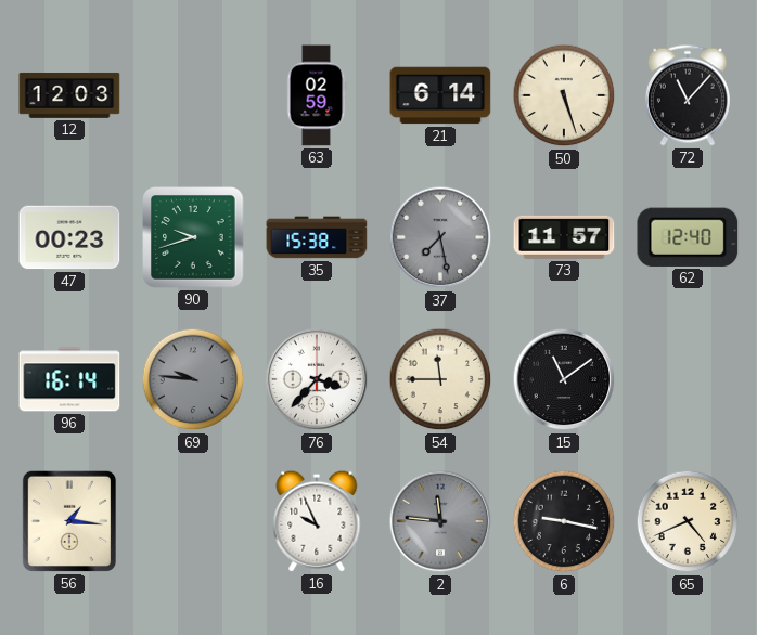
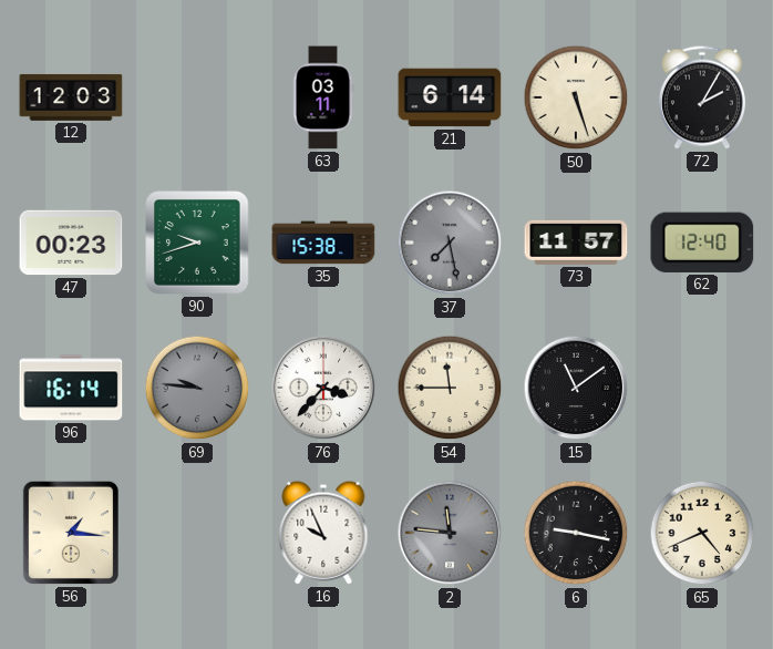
63: 02:59 -> 03:11
72: 11:07 -> 2:05
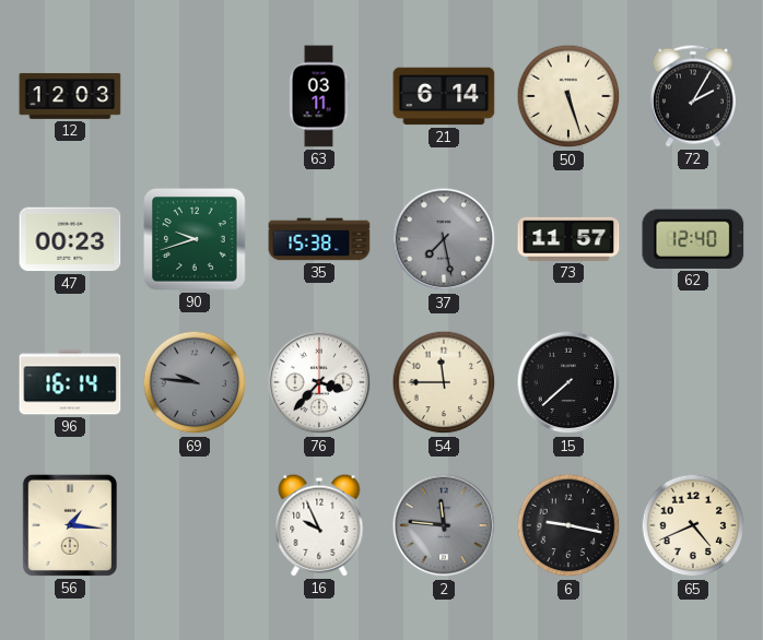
15: 11:09 -> 7:38
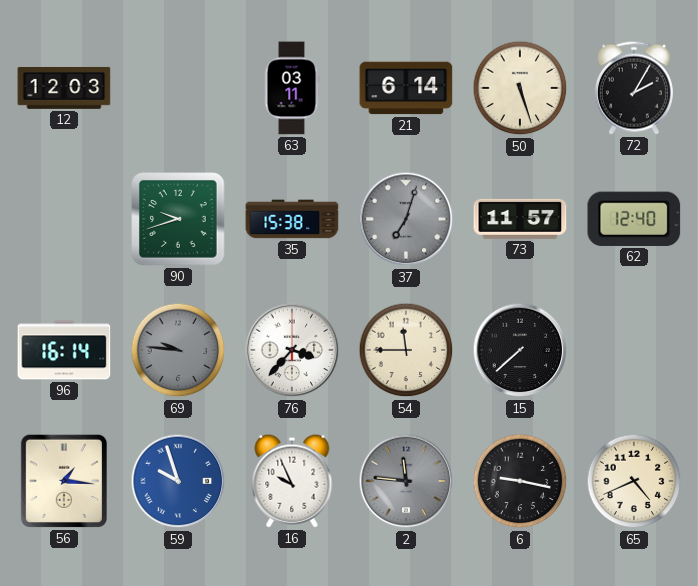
47: 00:23 -> none
37: 7:28 -> 7:03
59: none -> 9:57
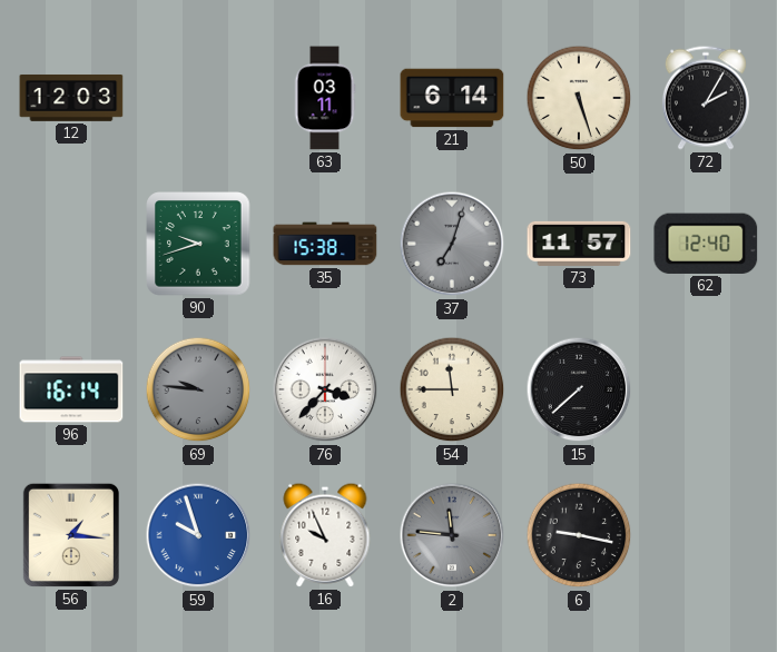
65: 4:41 -> none
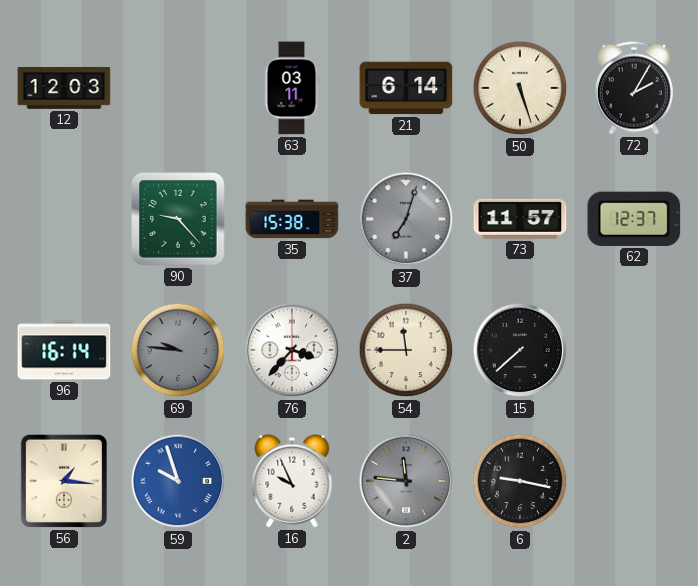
90: 9:42 -> 9:23
62: 12:40 -> 12:37
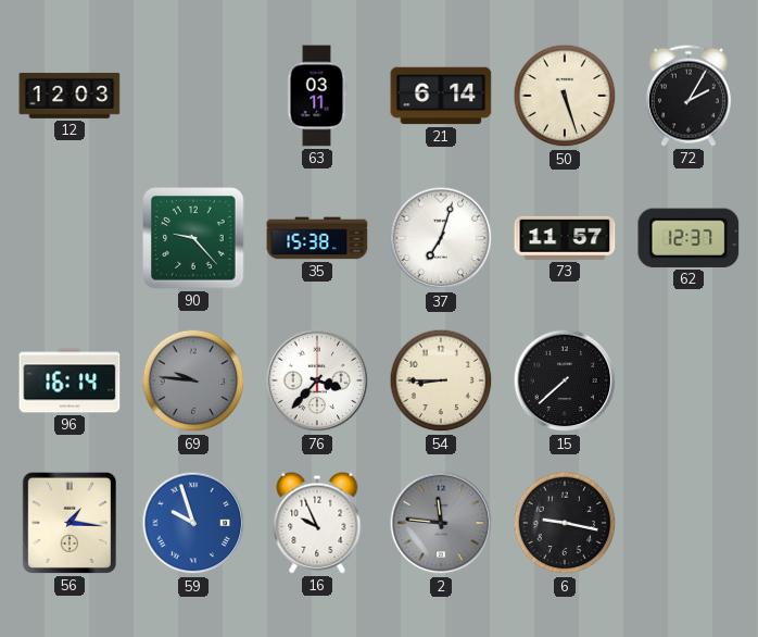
37 dial: grey -> white
54: 11:45 -> 8:45
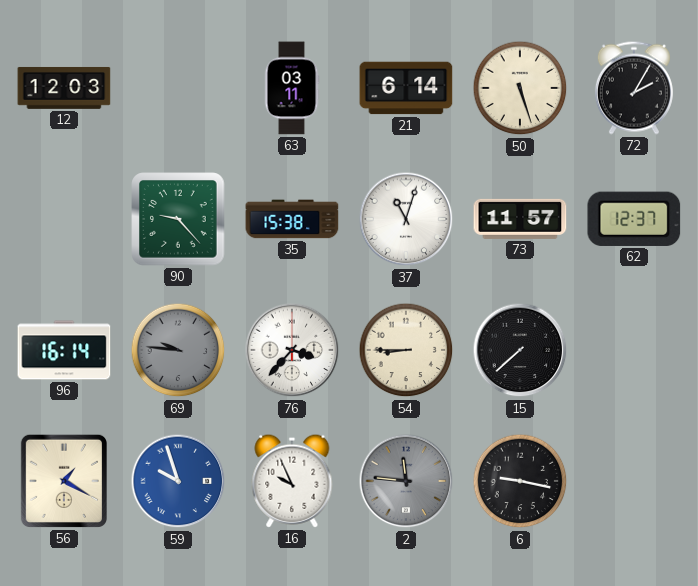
37: 7:03 -> 11:03
56: 1:16 -> 1:20
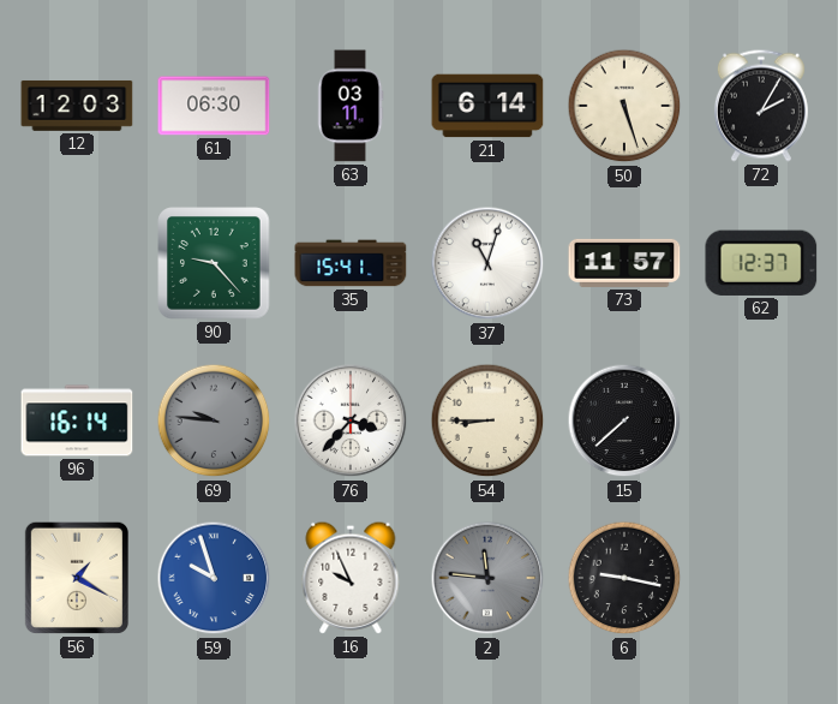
61: none -> 06:30
35: 15:38 -> 15:41
